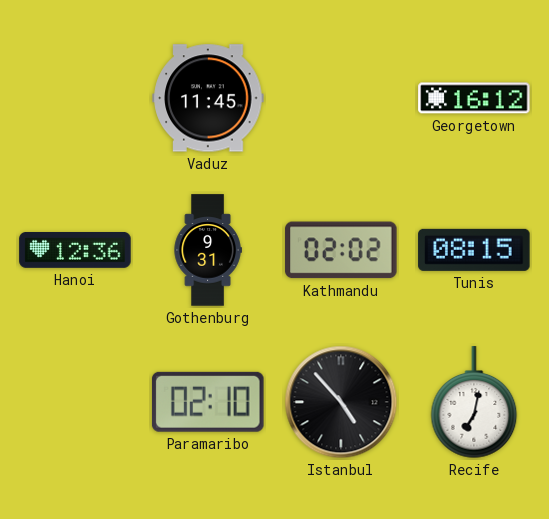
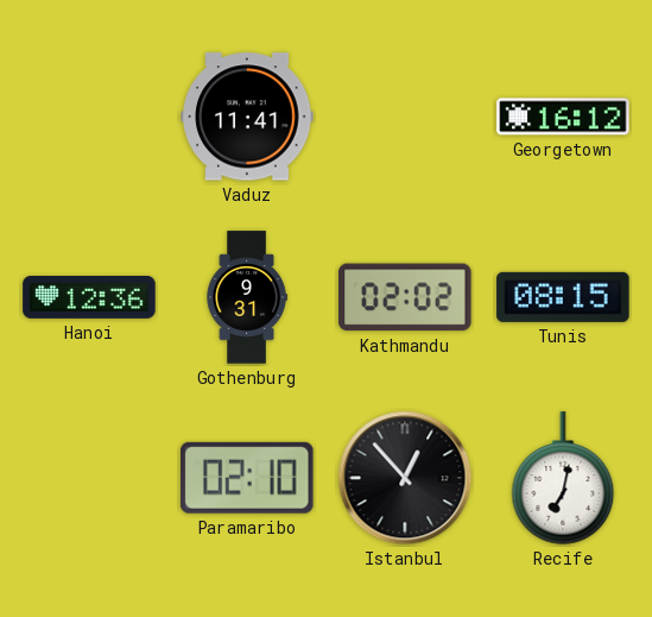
Vaduz: 11:45 -> 11:41
Istanbul: 4:53 -> 12:53
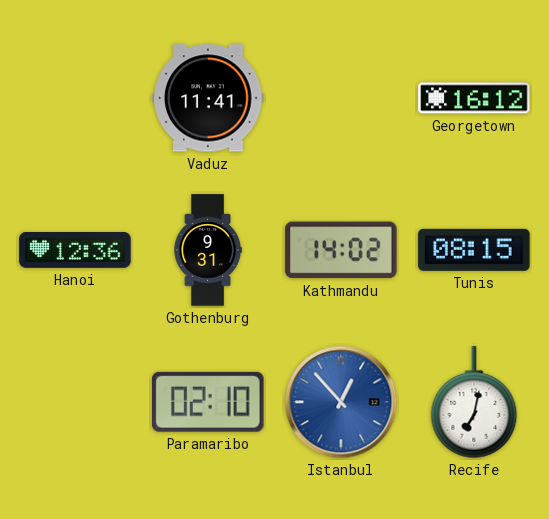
Kathmandu: 02:02 -> 14:02
Istanbul dial: black -> blue
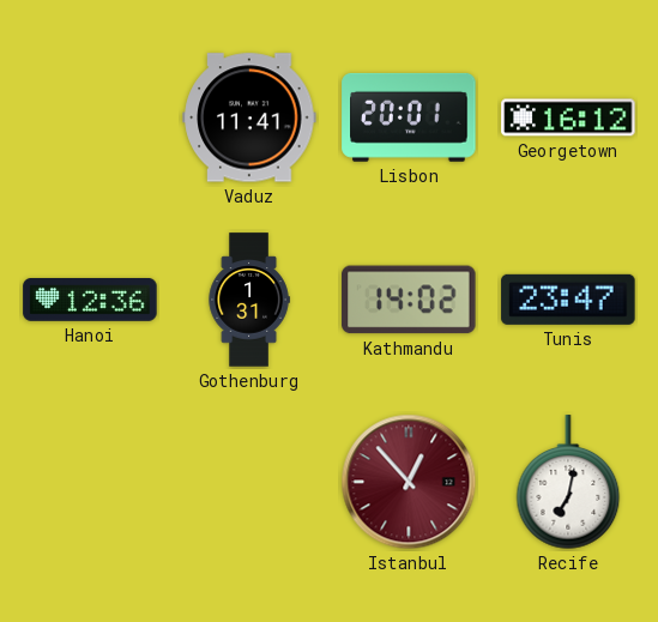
Lisbon: none -> 20:01
Gothenburg: 9:31 -> 1:31
Tunis: 08:15 -> 23:47
Paramaribo: 02:10 -> none
Istanbul dial: blue -> burgundy
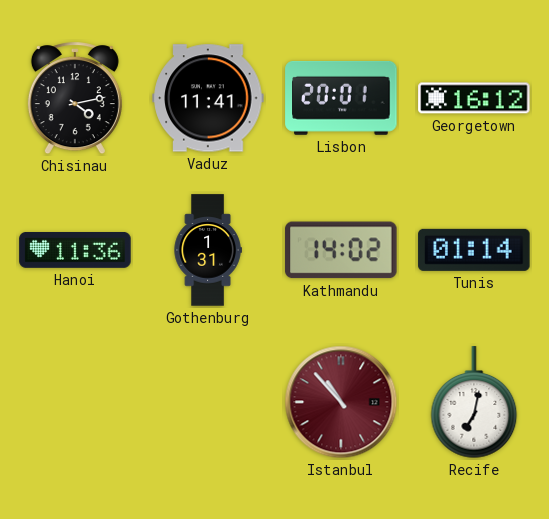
Chisinau: none -> 4:13
Hanoi: 12:36 -> 11:36
Tunis: 23:47 -> 01:14
Istanbul: 12:53 -> 10:53
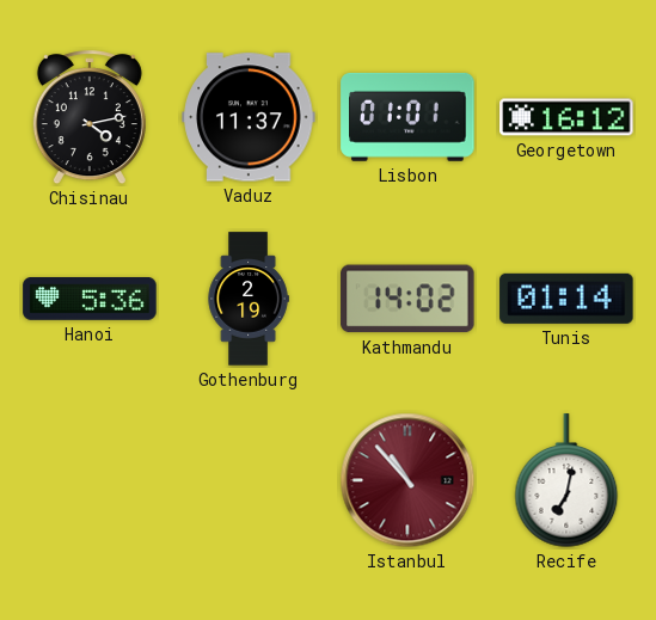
Vaduz: 11:41 -> 11:37
Lisbon: 20:01 -> 01:01
Hanoi: 11:36 -> 5:36
Gothenburg: 1:31 -> 2:19
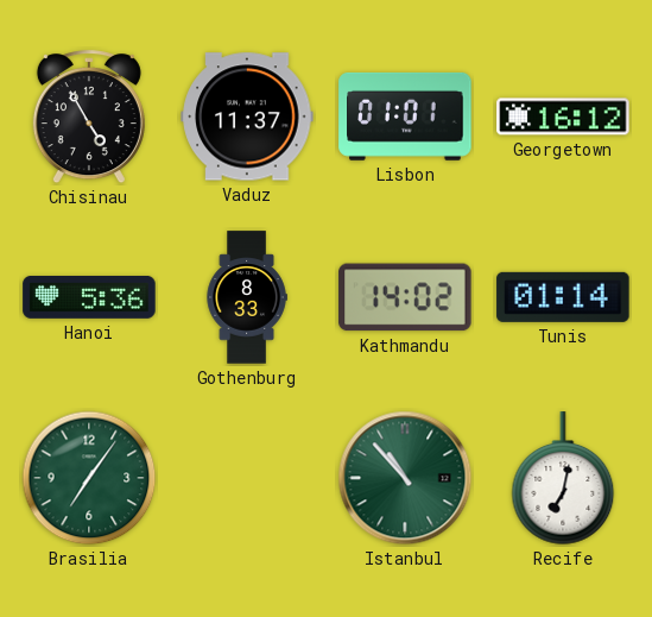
Chisinau: 4:13 -> 4:55
Gothenburg: 2:19 -> 8:33
Brasilia: none -> 7:06
Istanbul dial: burgundy -> green
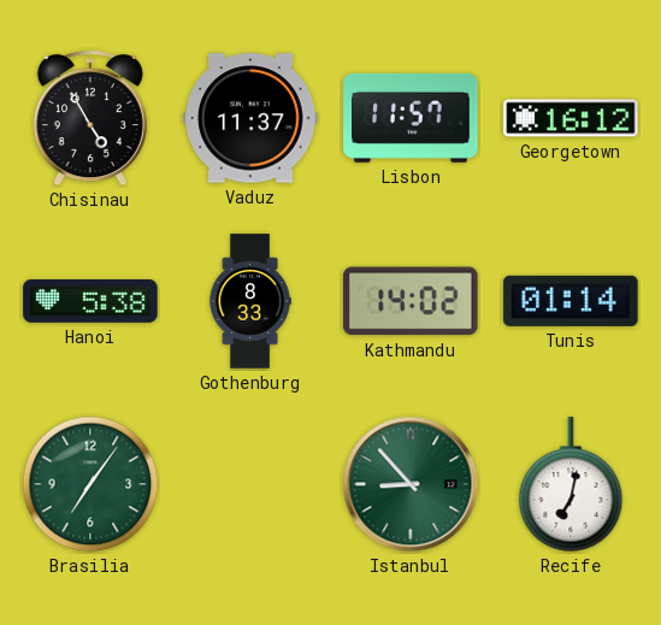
Lisbon: 01:01 -> 11:57
Hanoi: 5:36 -> 5:38
Istanbul: 10:53 -> 8:53
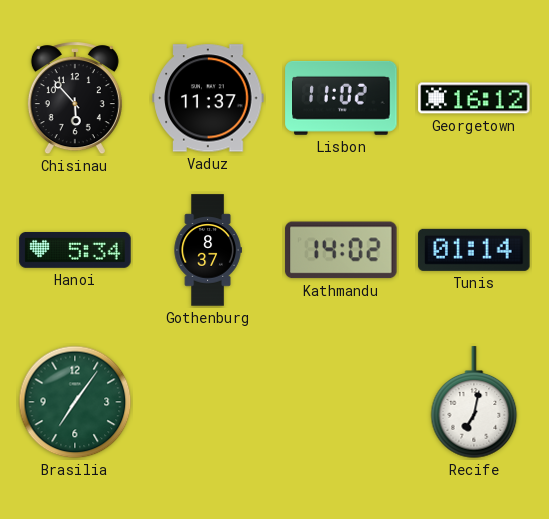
Chisinau: 4:55 -> 5:53
Lisbon: 11:57 -> 11:02
Hanoi: 5:38 -> 5:34
Gothenburg: 8:33 -> 8:37
Istanbul: 8:53 -> none
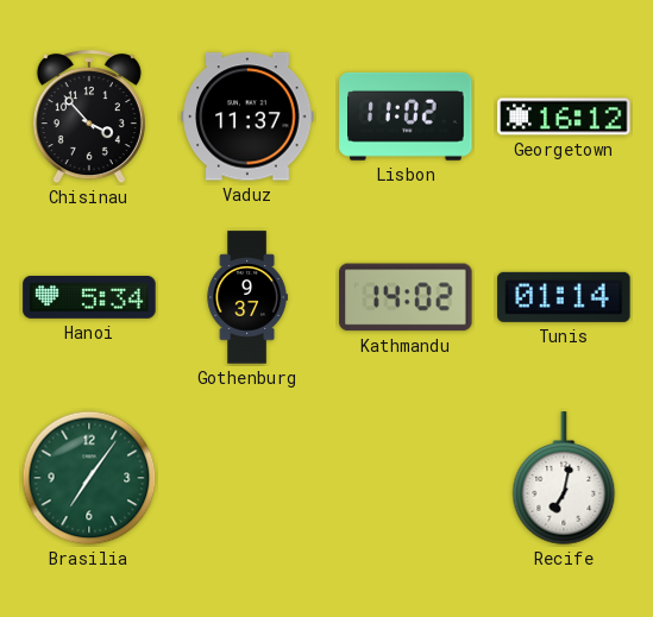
Chisinau: 5:53 -> 3:53
Gothenburg: 8:37 -> 9:37
